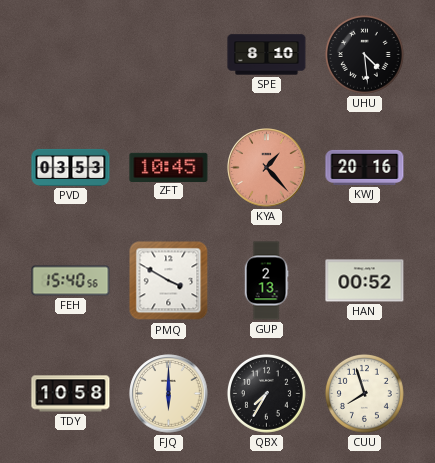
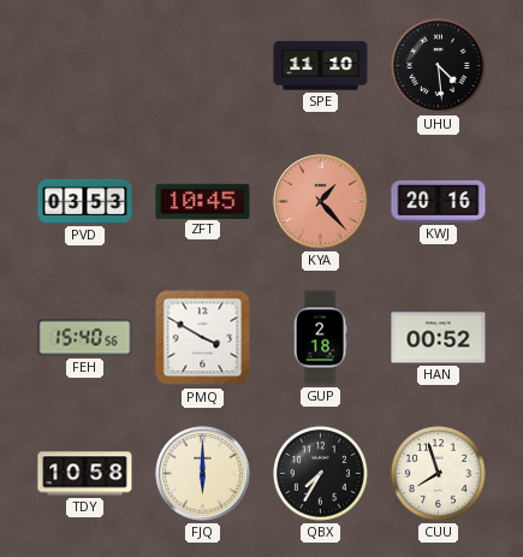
SPE: 8:10 -> 11:10
GUP: 2:13 -> 2:18
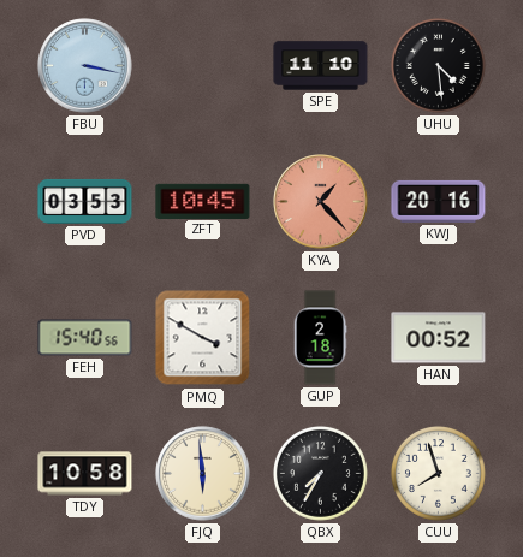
FBU: none -> 3:17
FJQ: 6:00 -> 5:59
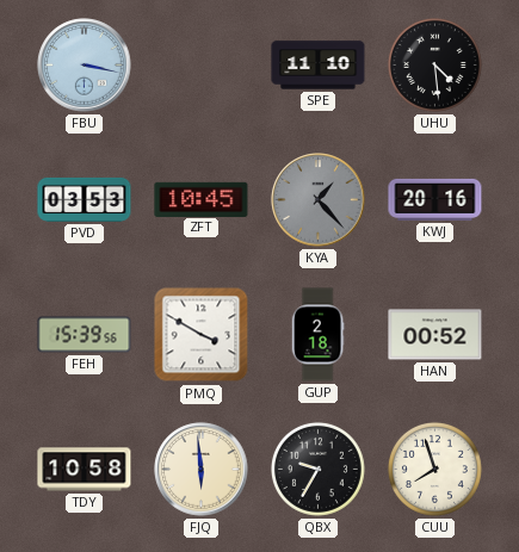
KYA dial: salmon -> grey
FEH: 15:40 -> 15:39
QBX: 7:35 -> 9:35
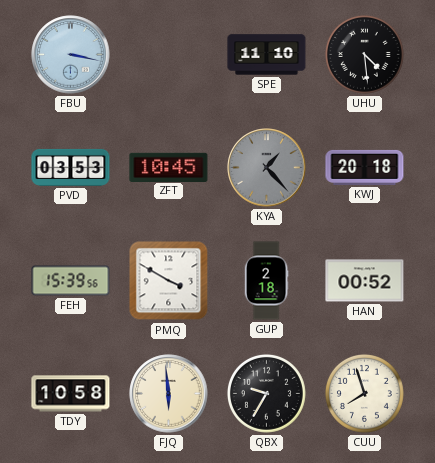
KWJ: 20:16 -> 20:18
